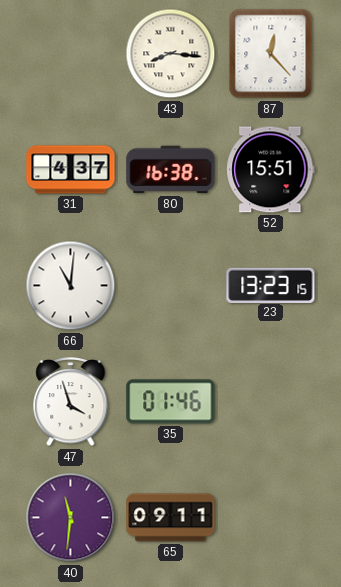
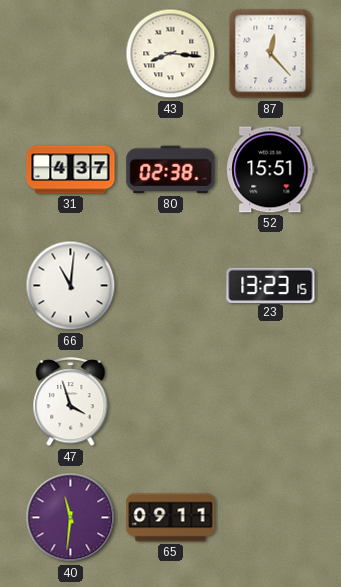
80: 16:38 -> 02:38
35: 01:46 -> none
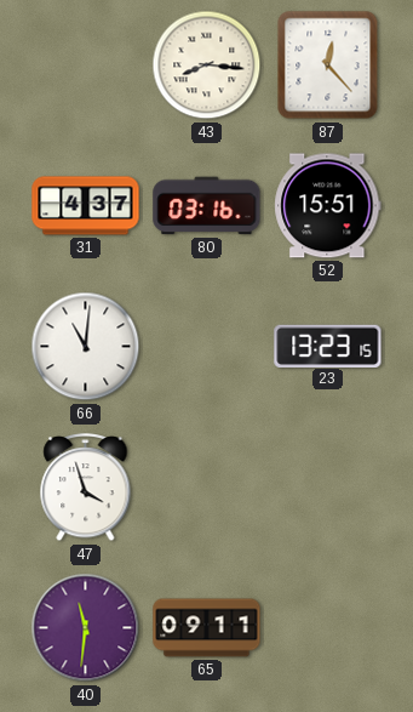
80: 02:38 -> 03:16
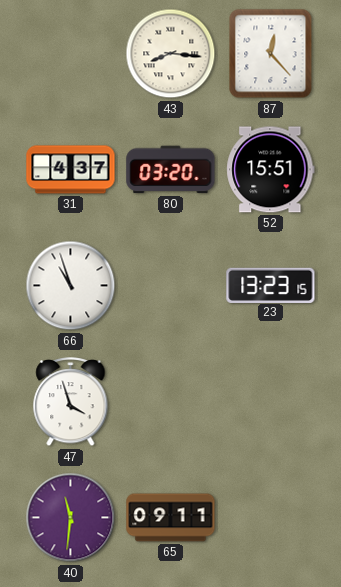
80: 03:16 -> 03:20
66: 11:01 -> 10:57
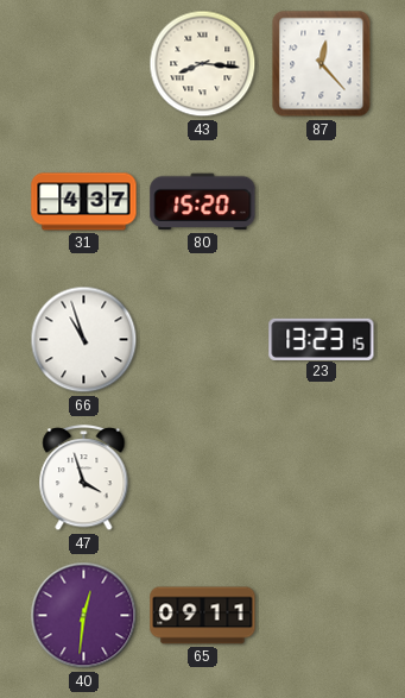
80: 03:20 -> 15:20
52: 15:51 -> none
40: 11:31 -> 12:31
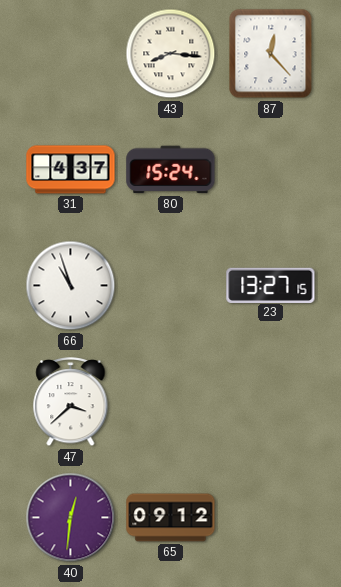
80: 15:20 -> 15:24
23: 13:23 -> 13:27
47: 3:57 -> 3:38
65: 09:11 -> 09:12
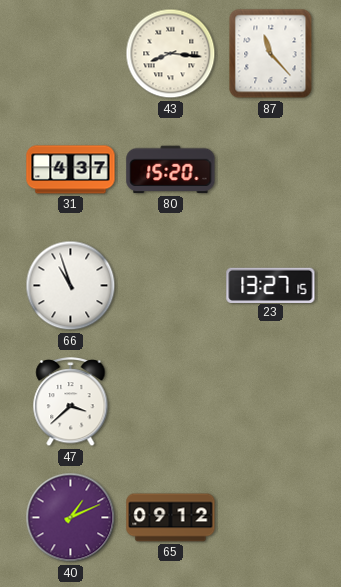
87: 12:23 -> 11:23
80: 15:24 -> 15:20
40: 12:31 -> 1:11
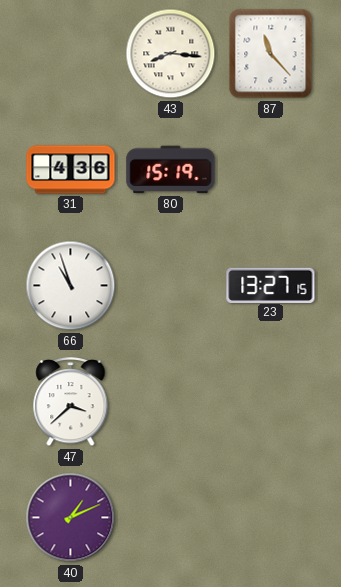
31: 4:37 -> 4:36
80: 15:20 -> 15:19
65: 09:12 -> none
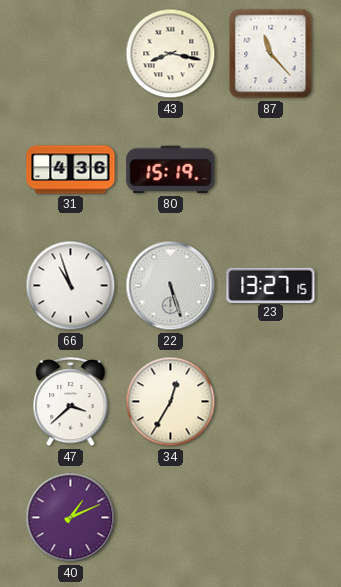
43: 8:16 -> 8:17
22: none -> 5:27
34: none -> 12:35
